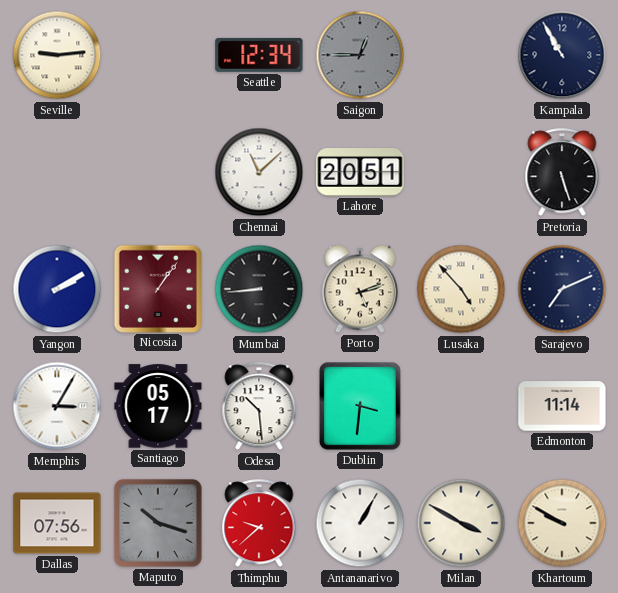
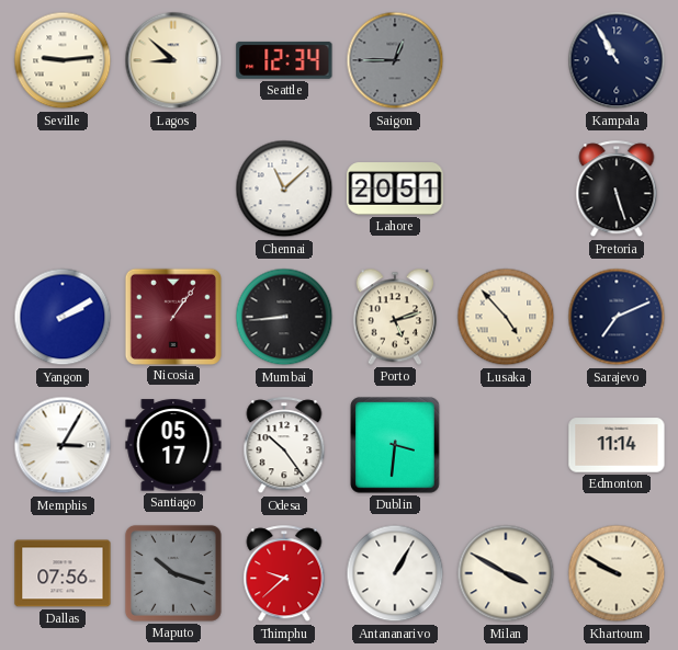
Lagos: none -> 8:52
Odesa: 10:29 -> 10:24
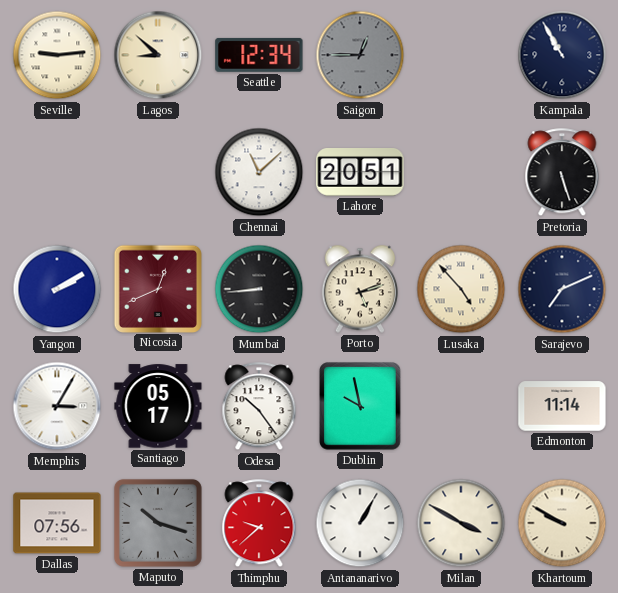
Nicosia: 1:06 -> 12:41
Dublin: 3:31 -> 9:58
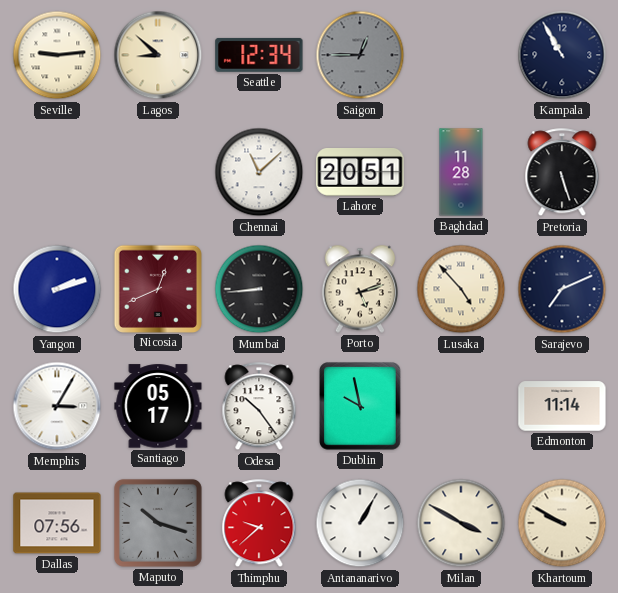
Baghdad: none -> 11:28
Yangon: 2:10 -> 2:12
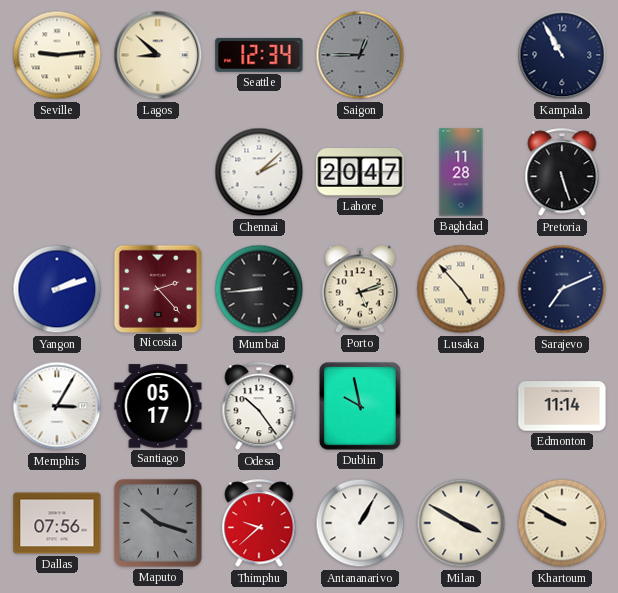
Chennai: 11:08 -> 2:08
Lahore: 20:51 -> 20:47
Nicosia: 12:41 -> 2:23
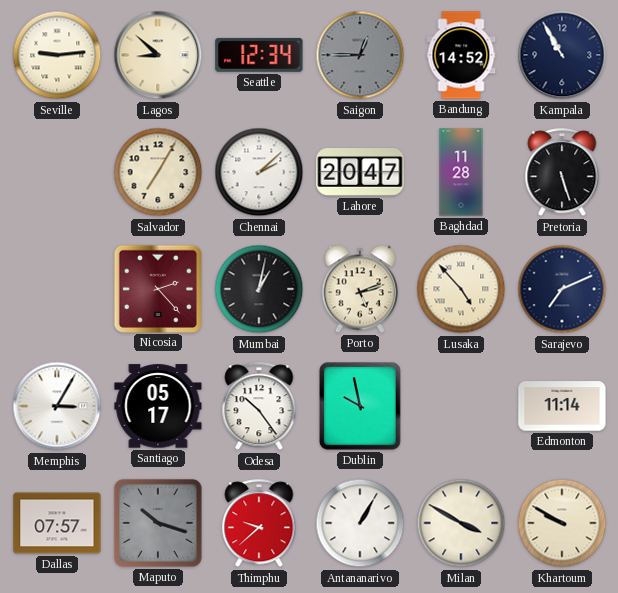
Bandung: none -> 14:52
Salvador: none -> 7:05
Yangon: 2:12 -> none
Mumbai: 8:44 -> 1:02
Dallas: 07:56 -> 07:57
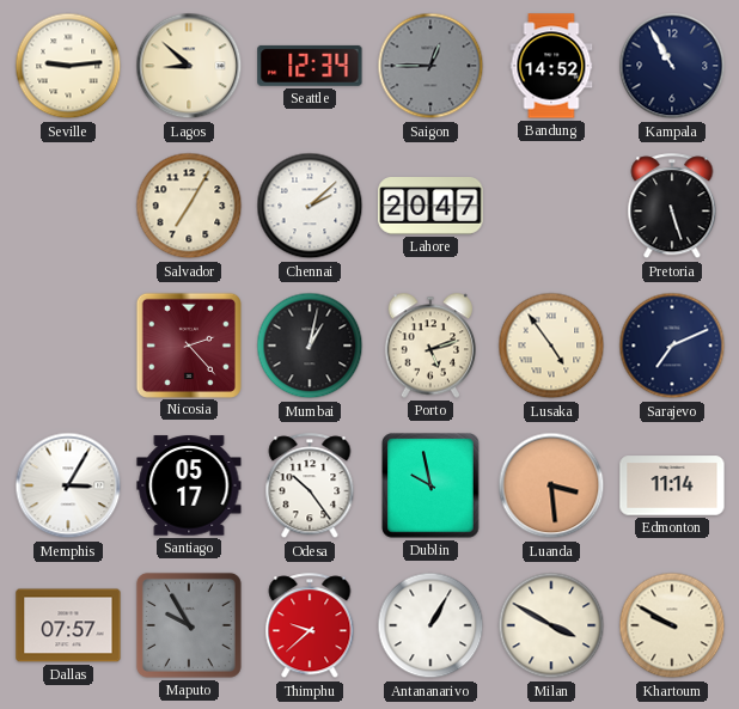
Baghdad: 11:28 -> none
Lusaka: 4:53 -> 4:54
Luanda: none -> 3:29
Maputo: 10:18 -> 9:55
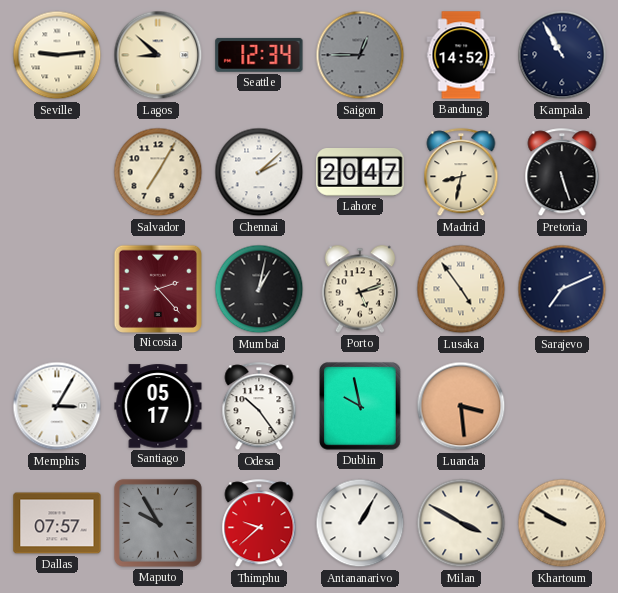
Madrid: none -> 8:32
Edmonton: 11:14 -> none
